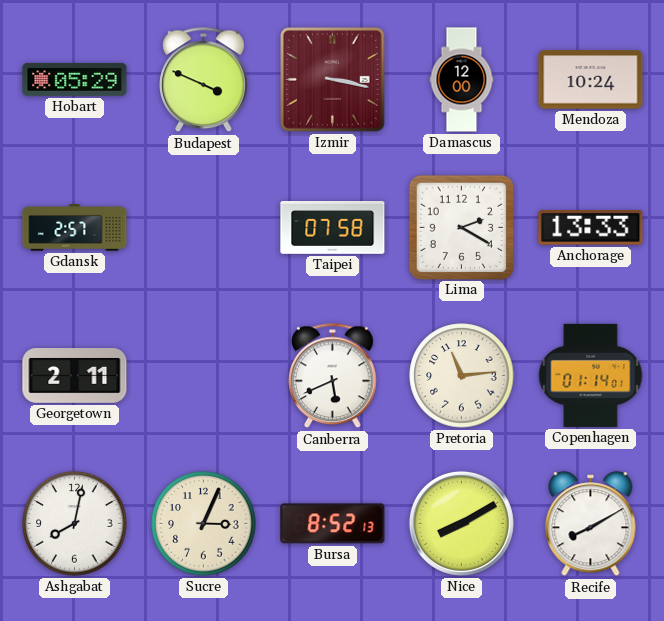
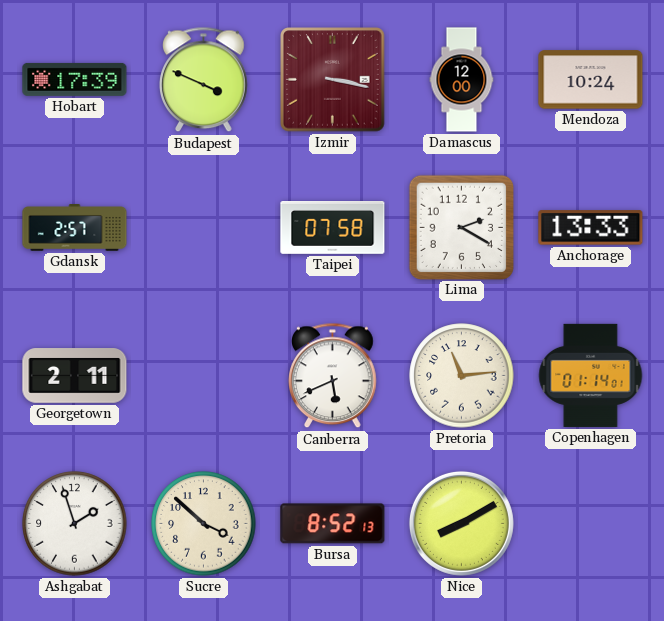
Hobart: 05:29 -> 17:39
Ashgabat: 8:02 -> 1:57
Sucre: 3:04 -> 3:52
Recife: 8:10 -> none
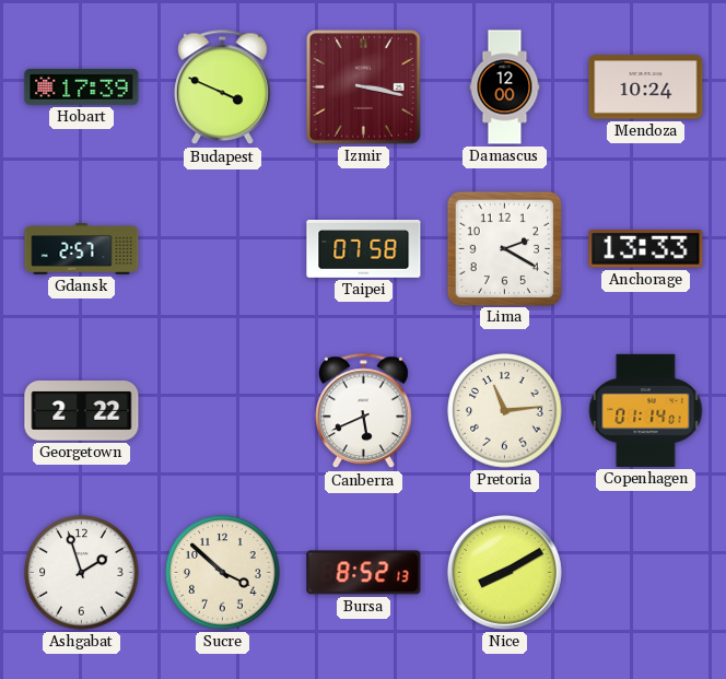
Georgetown: 2:11 -> 2:22
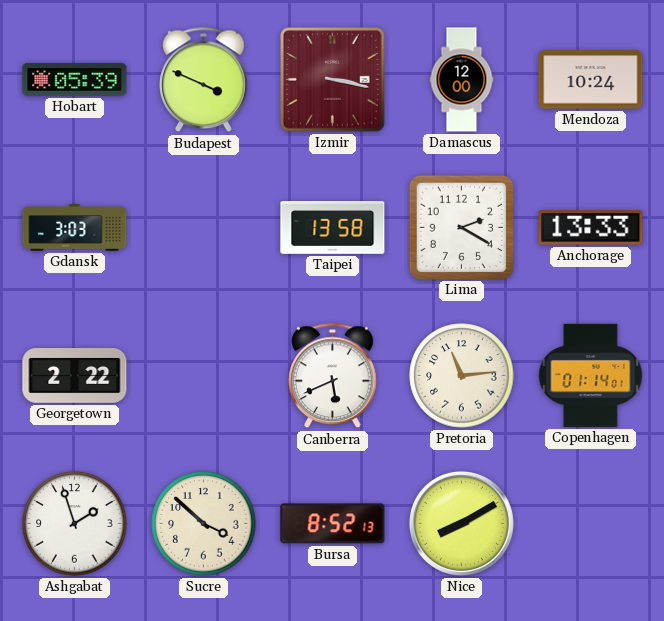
Hobart: 17:39 -> 05:39
Gdansk: 2:57 -> 3:03
Taipei: 07:58 -> 13:58
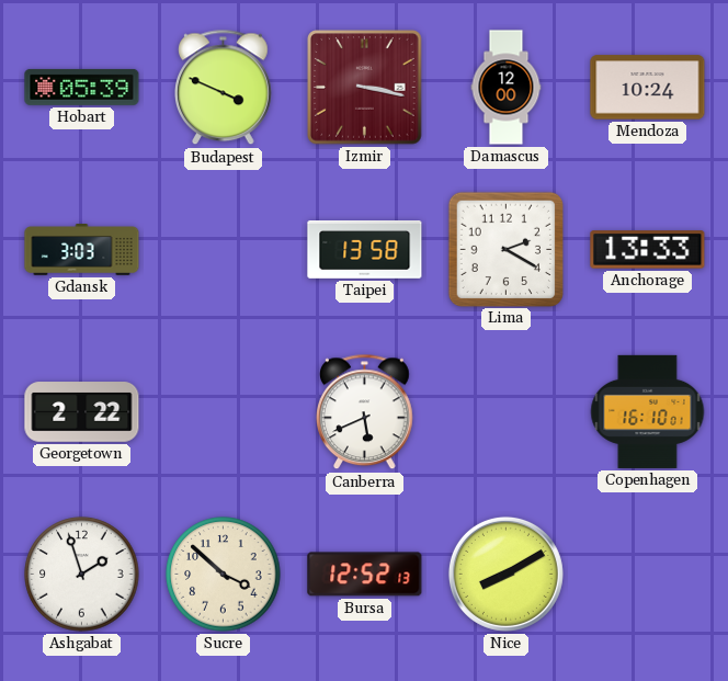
Pretoria: 11:14 -> none
Copenhagen: 01:14 -> 16:10
Bursa: 8:52 -> 12:52
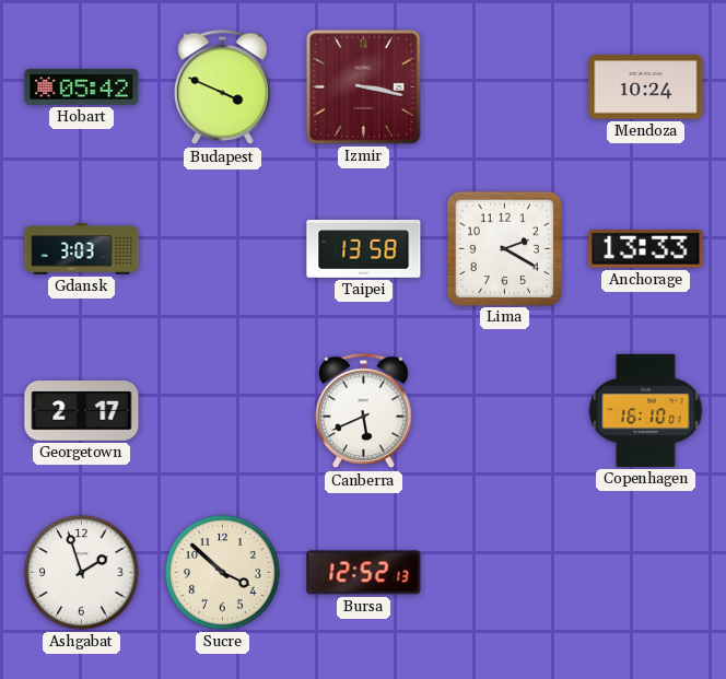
Hobart: 05:39 -> 05:42
Damascus: 12:00 -> none
Georgetown: 2:22 -> 2:17
Nice: 8:10 -> none
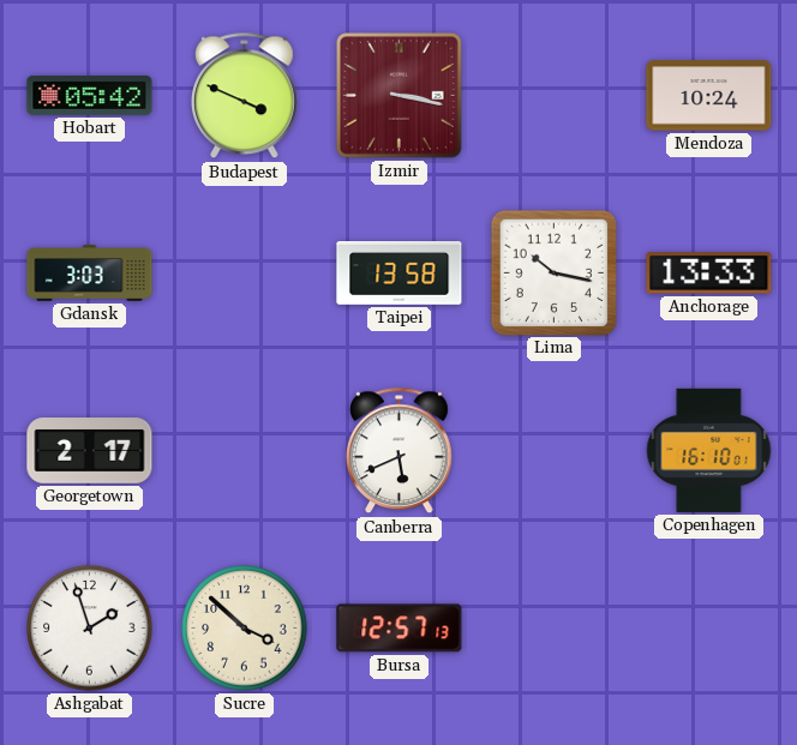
Lima: 2:20 -> 10:17
Bursa: 12:52 -> 12:57
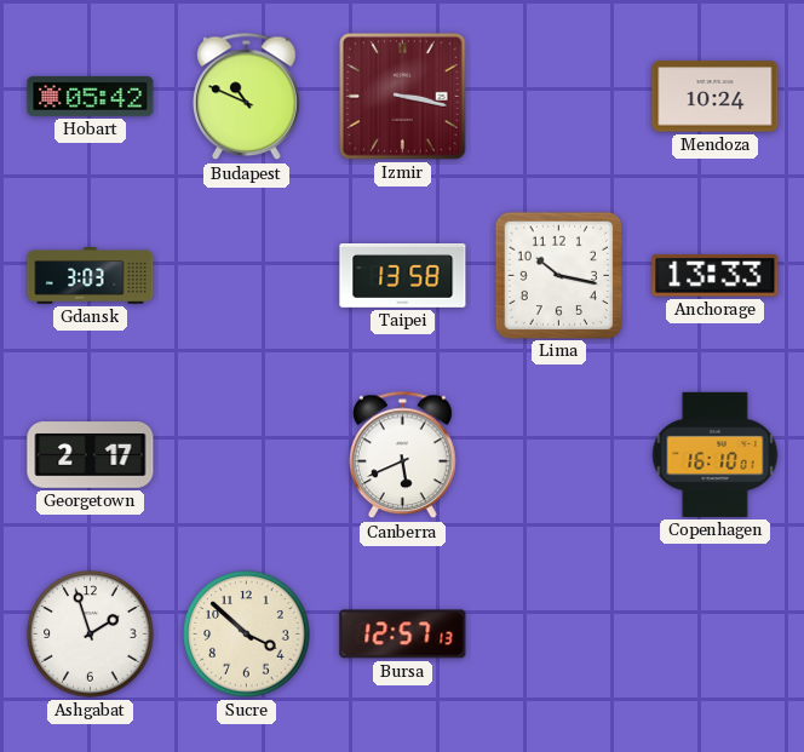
Budapest: 3:49 -> 10:49
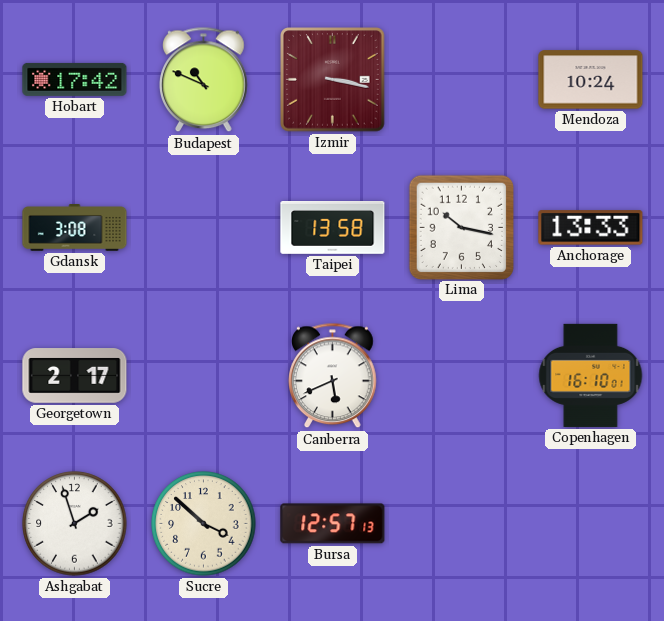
Hobart: 05:42 -> 17:42
Gdansk: 3:03 -> 3:08
